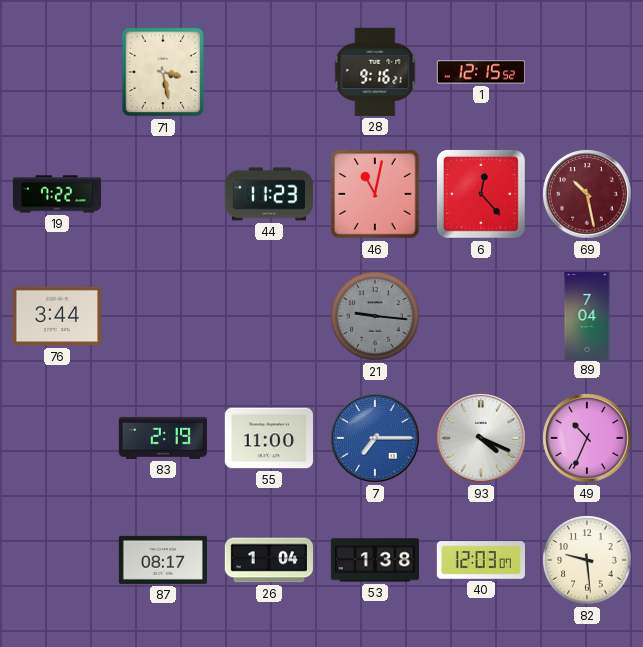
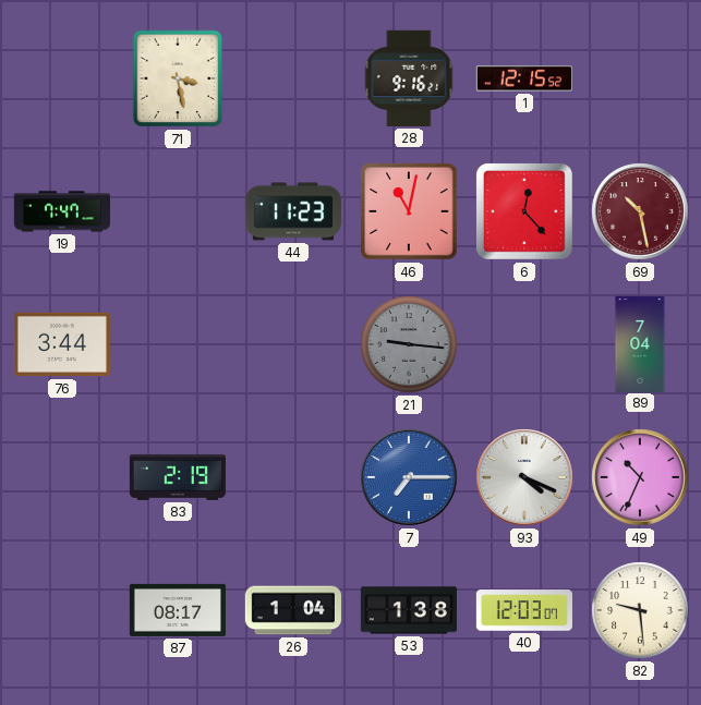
19: 7:22 -> 7:47
55: 11:00 -> none
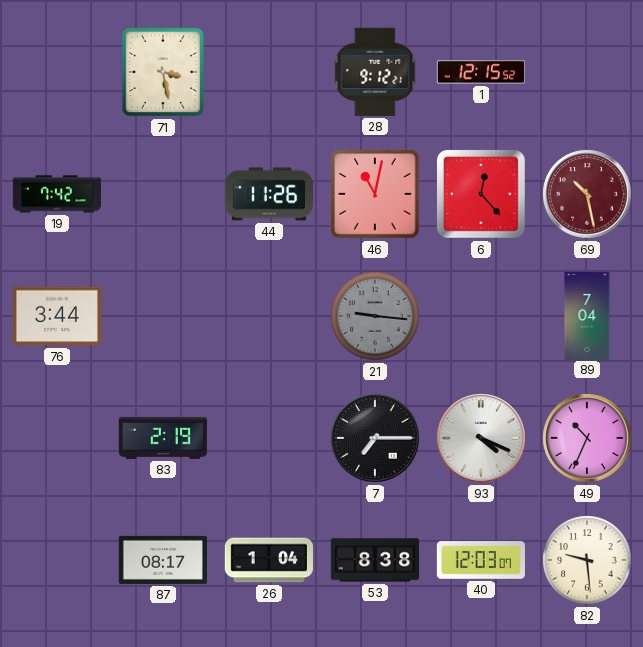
28: 9:16 -> 9:12
19: 7:47 -> 7:42
44: 11:23 -> 11:26
7 dial: blue -> black
53: 1:38 -> 8:38
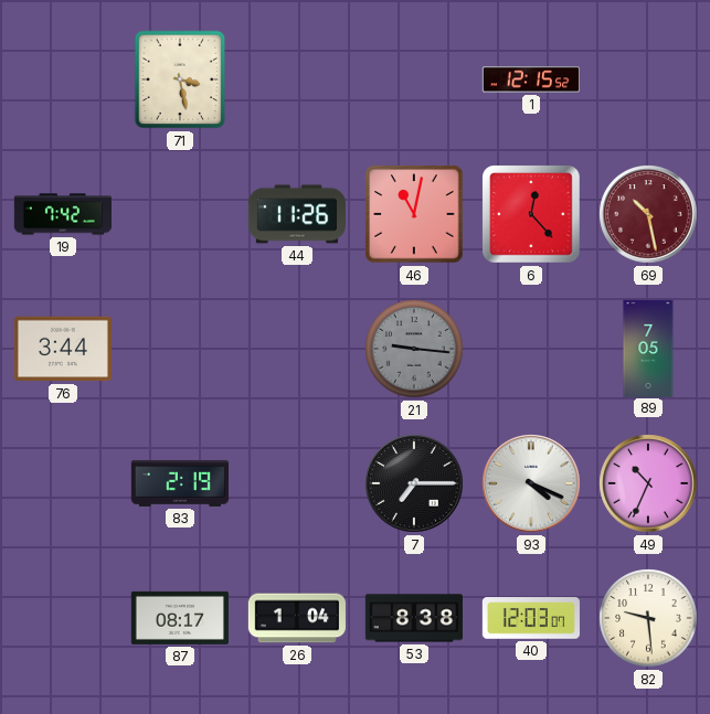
28: 9:12 -> none
89: 7:04 -> 7:05
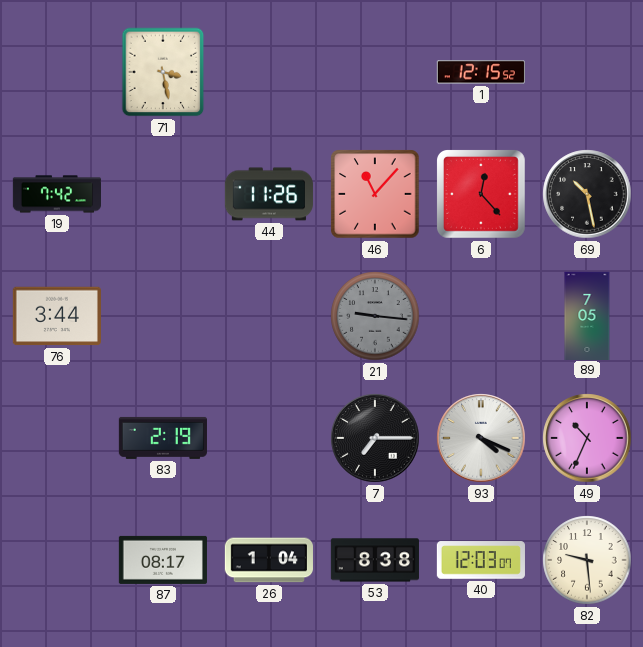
46: 11:02 -> 11:07
69 dial: burgundy -> black
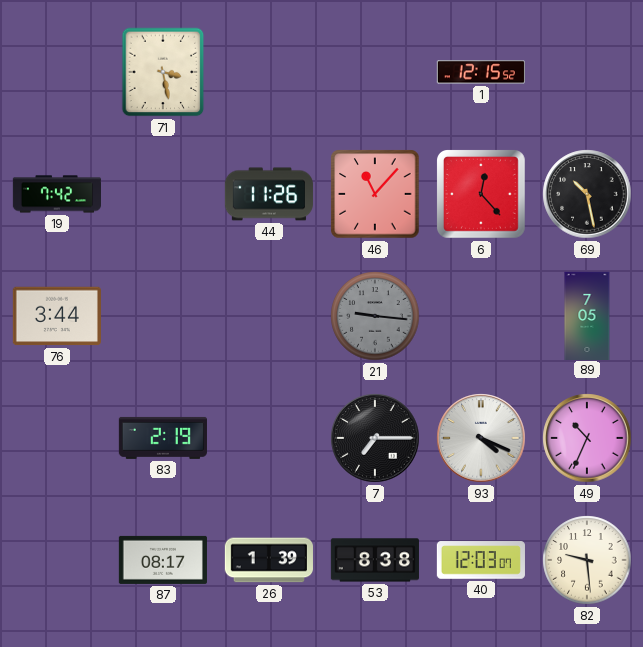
26: 1:04 -> 1:39
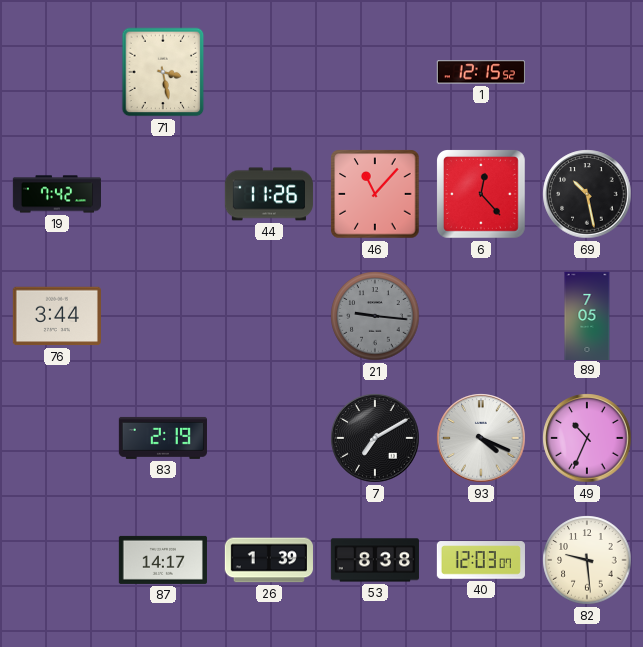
7: 7:15 -> 7:10
87: 08:17 -> 14:17
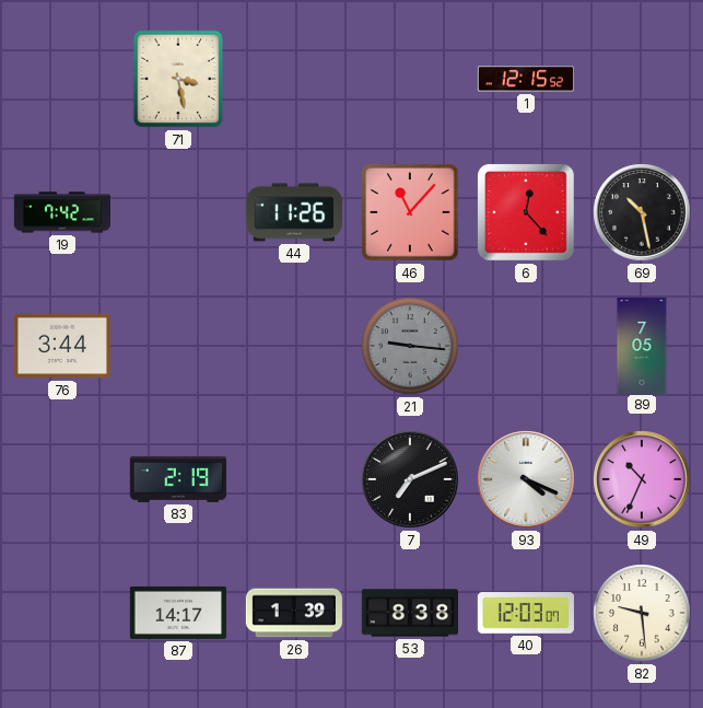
7: 7:10 -> 7:11
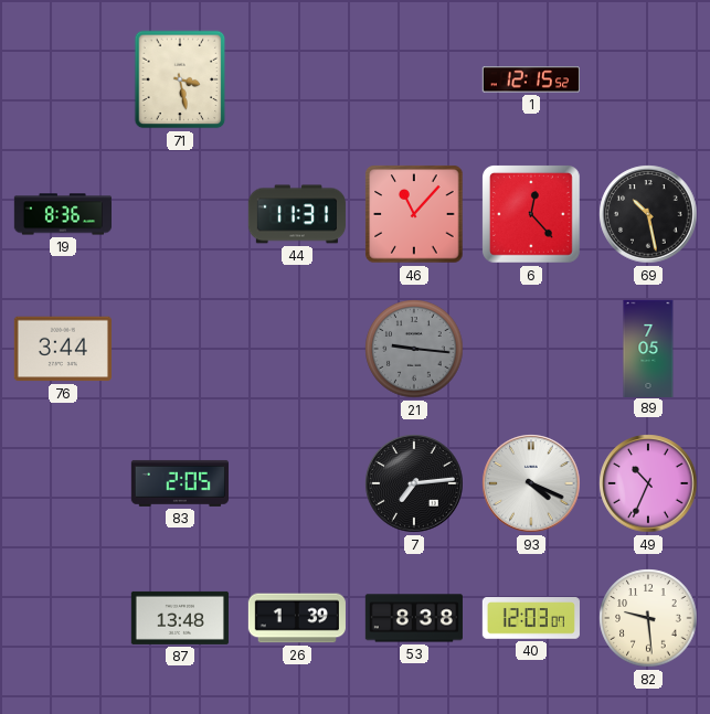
19: 7:42 -> 8:36
44: 11:26 -> 11:31
83: 2:19 -> 2:05
7: 7:11 -> 7:14
87: 14:17 -> 13:48
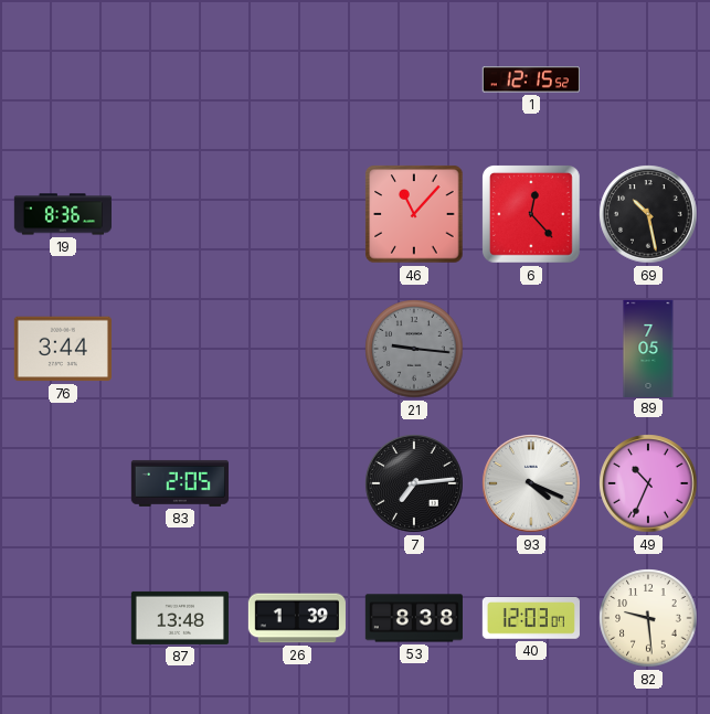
71: 3:28 -> none
44: 11:31 -> none
